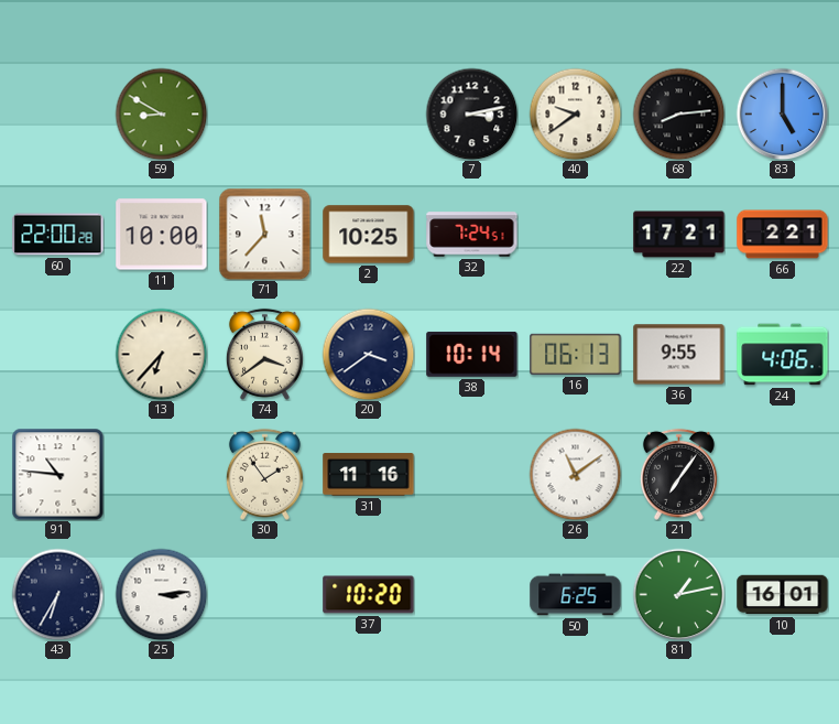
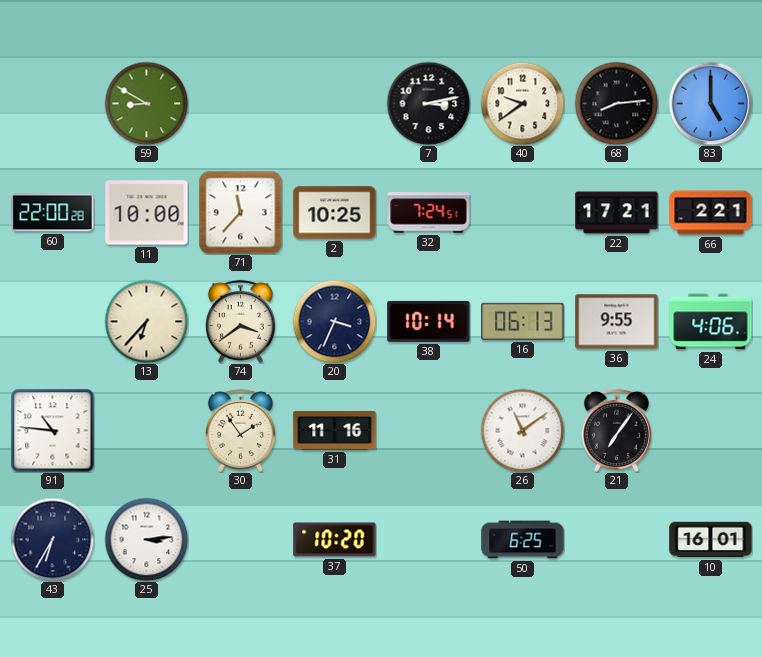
20: 3:39 -> 3:34
81: 1:13 -> none
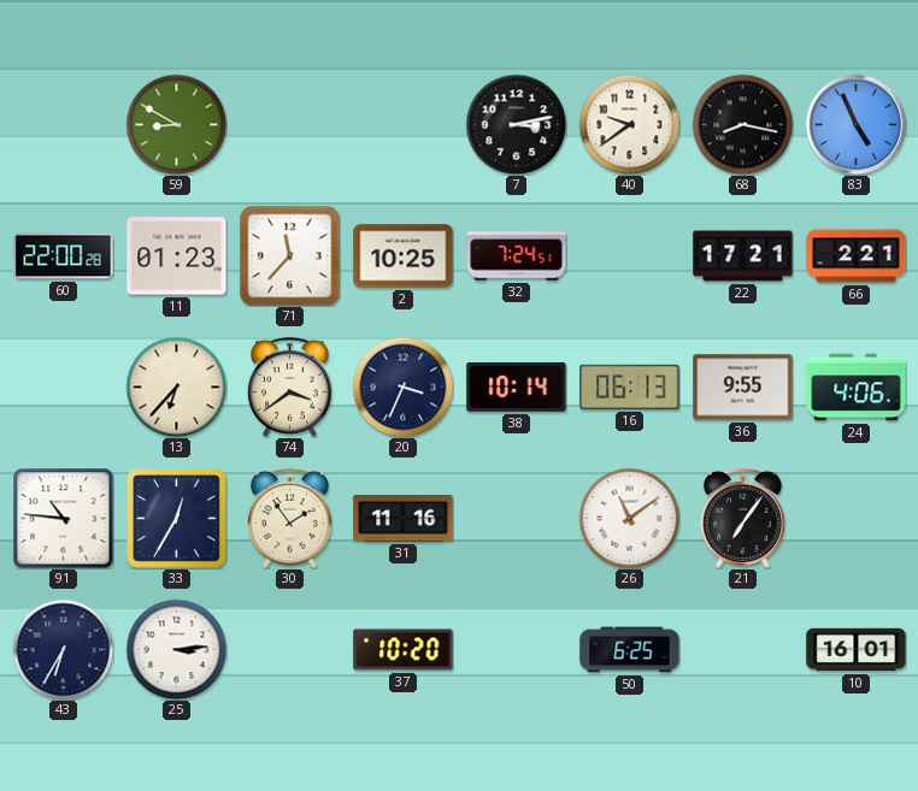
68: 8:14 -> 8:17
83: 5:00 -> 4:56
11: 10:00 -> 01:23
33: none -> 12:35
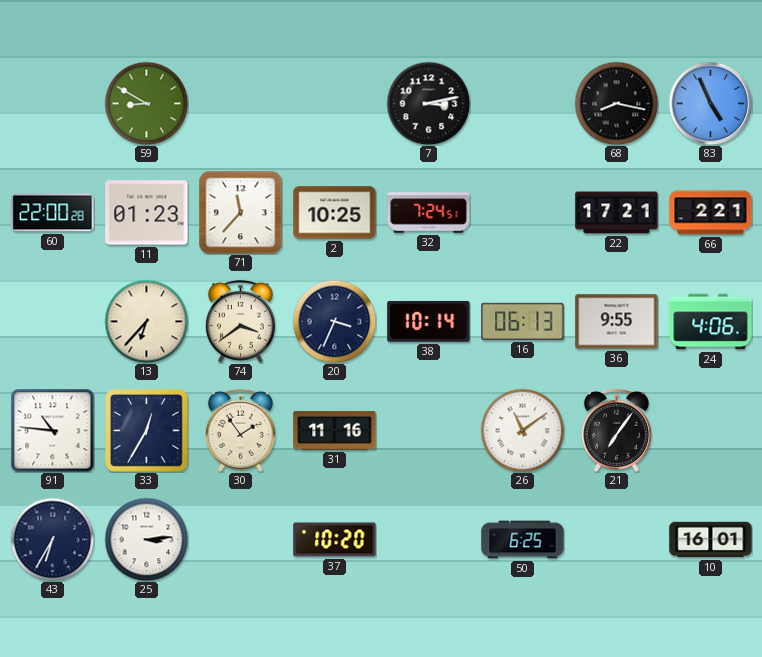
40: 9:39 -> none
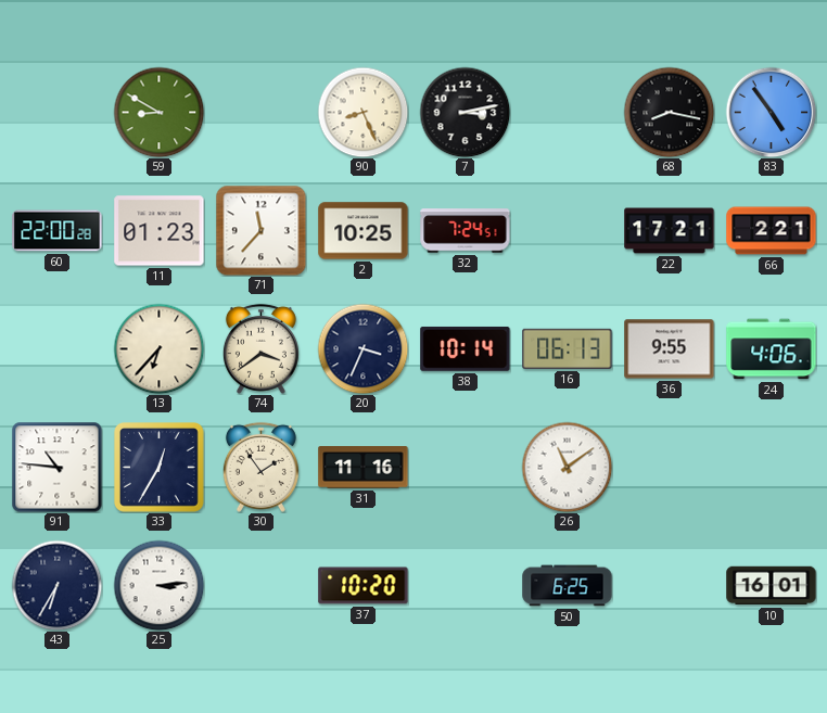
90: none -> 8:26
83: 4:56 -> 4:54
21: 7:06 -> none
